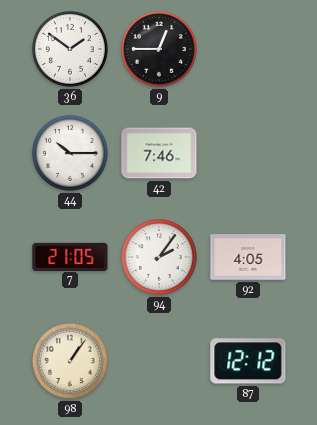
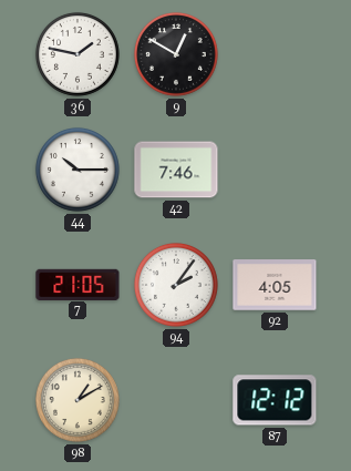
36: 1:51 -> 1:47
9: 12:45 -> 12:50
98: 1:06 -> 1:10
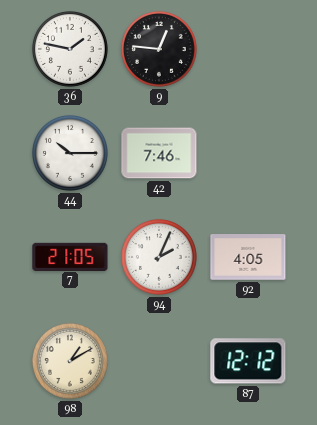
9: 12:50 -> 12:46
94: 2:06 -> 2:04
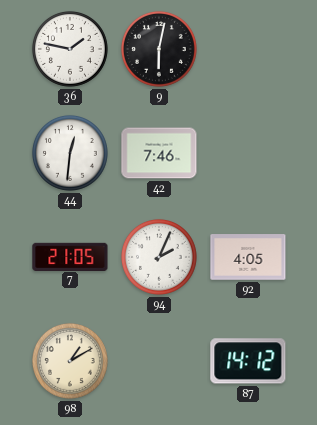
9: 12:46 -> 6:02
44: 10:15 -> 12:31
87: 12:12 -> 14:12
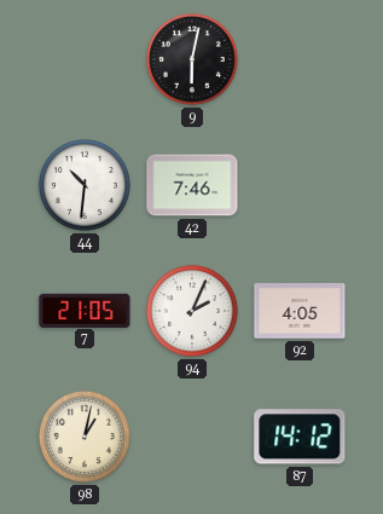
36: 1:47 -> none
44: 12:31 -> 10:31
98: 1:10 -> 1:02
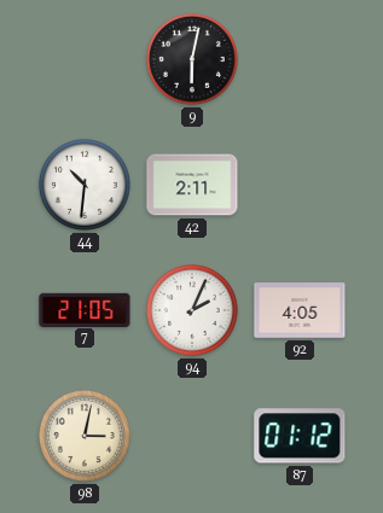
42: 7:46 -> 2:11
98: 1:02 -> 3:02
87: 14:12 -> 01:12
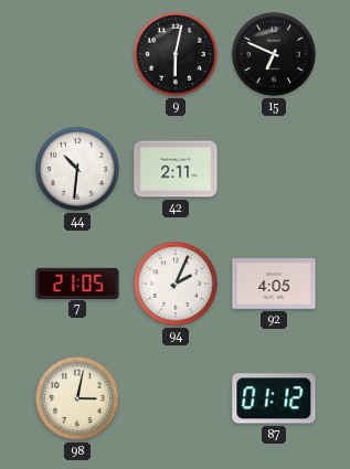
15: none -> 6:49
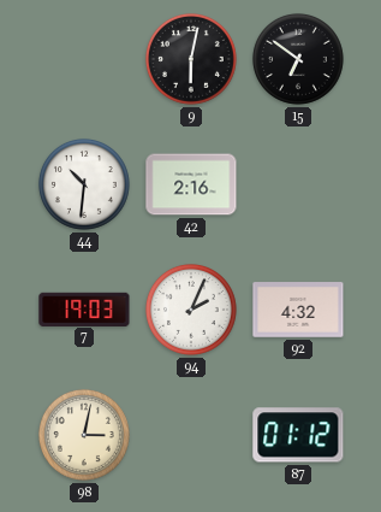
15: 6:49 -> 6:51
42: 2:11 -> 2:16
7: 21:05 -> 19:03
92: 4:05 -> 4:32
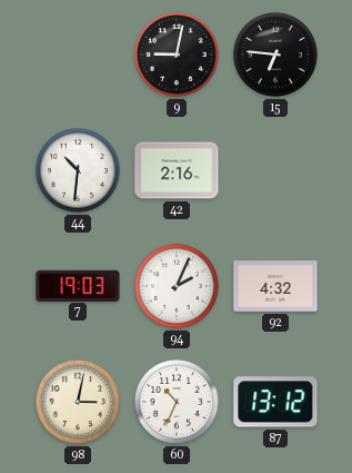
9: 6:02 -> 9:02
15: 6:51 -> 6:46
60: none -> 10:34
87: 01:12 -> 13:12
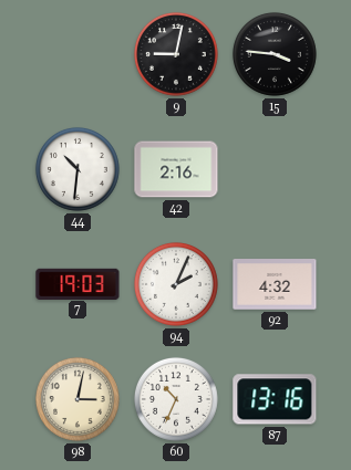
15: 6:46 -> 3:46
87: 13:12 -> 13:16
